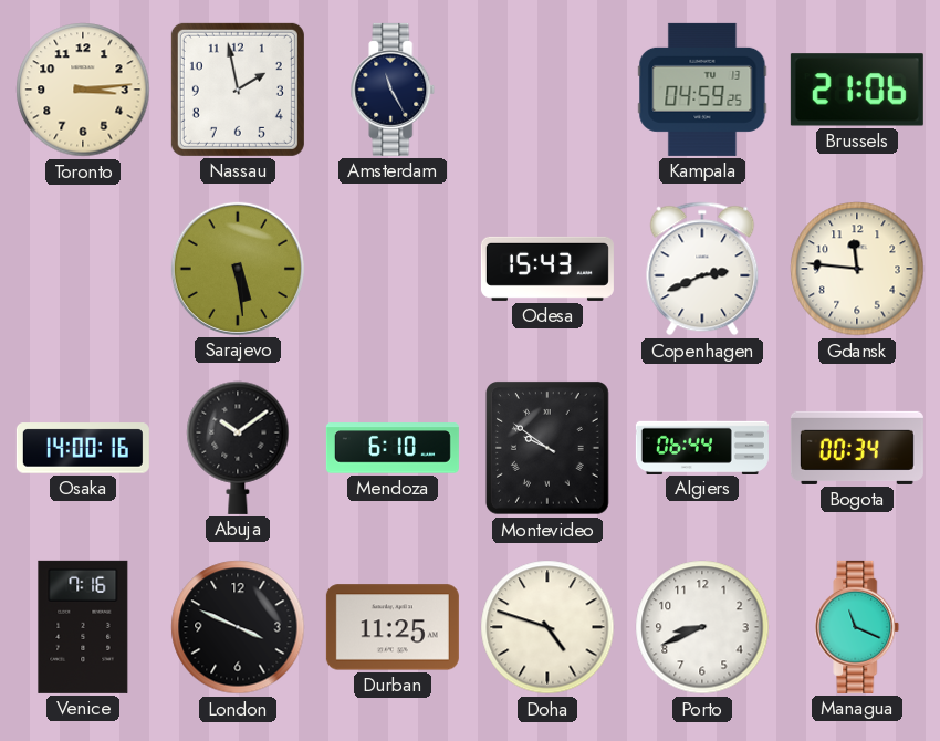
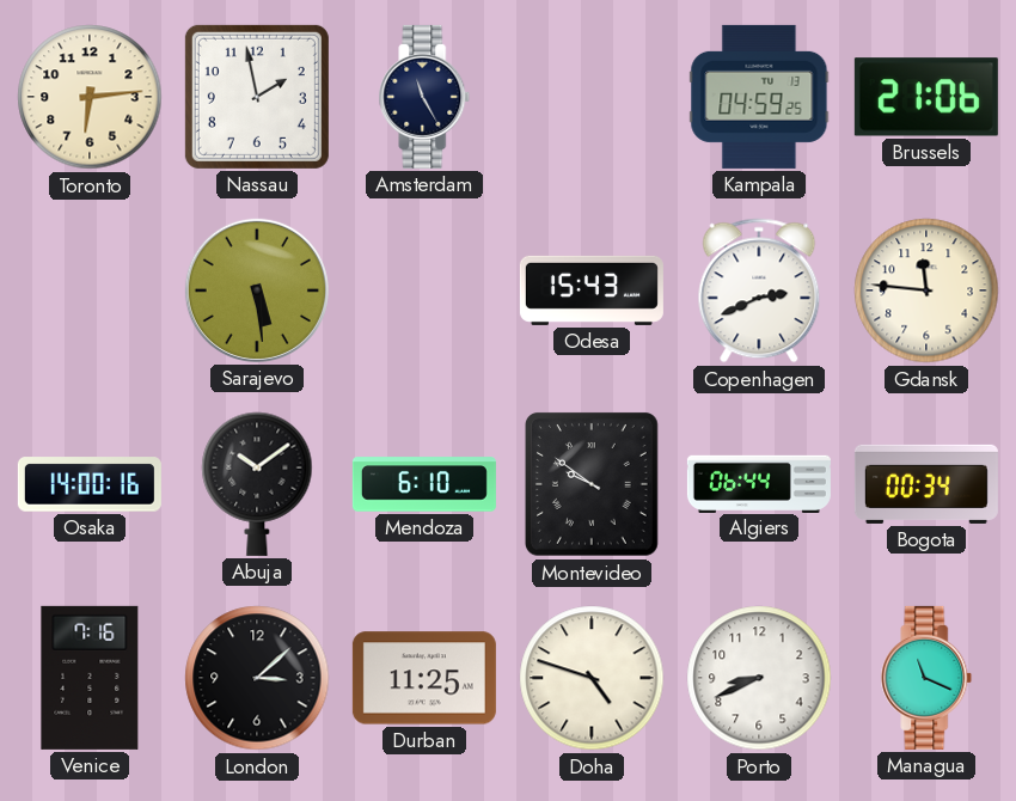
Toronto: 3:14 -> 6:14
London: 3:49 -> 3:08
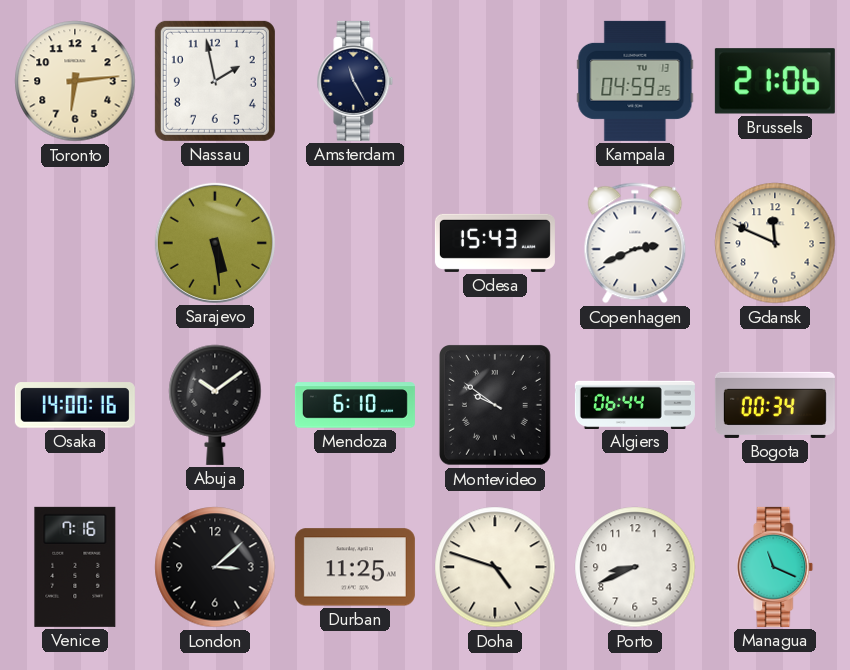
Gdansk: 11:46 -> 11:49
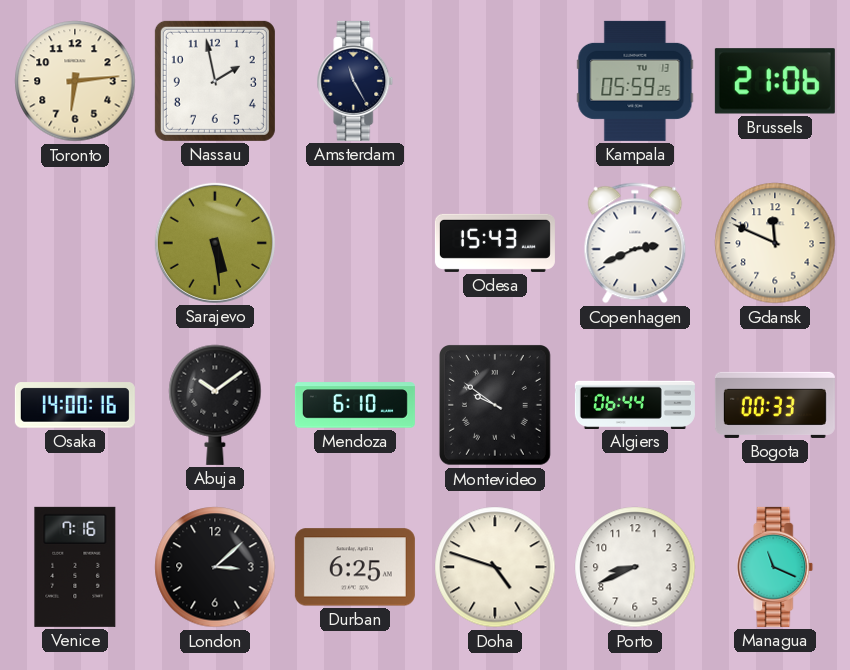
Kampala: 04:59 -> 05:59
Bogota: 00:34 -> 00:33
Durban: 11:25 -> 6:25
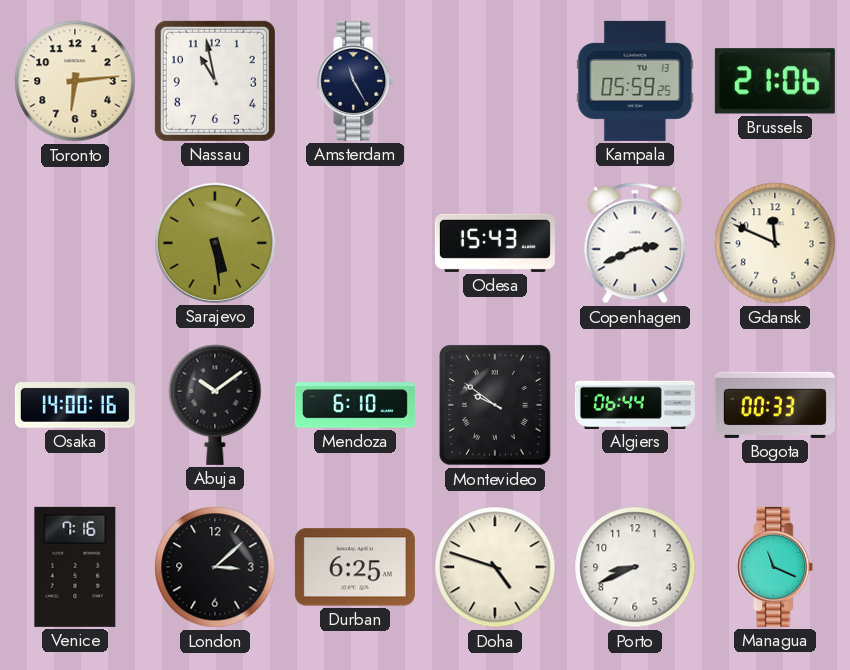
Nassau: 1:58 -> 10:58
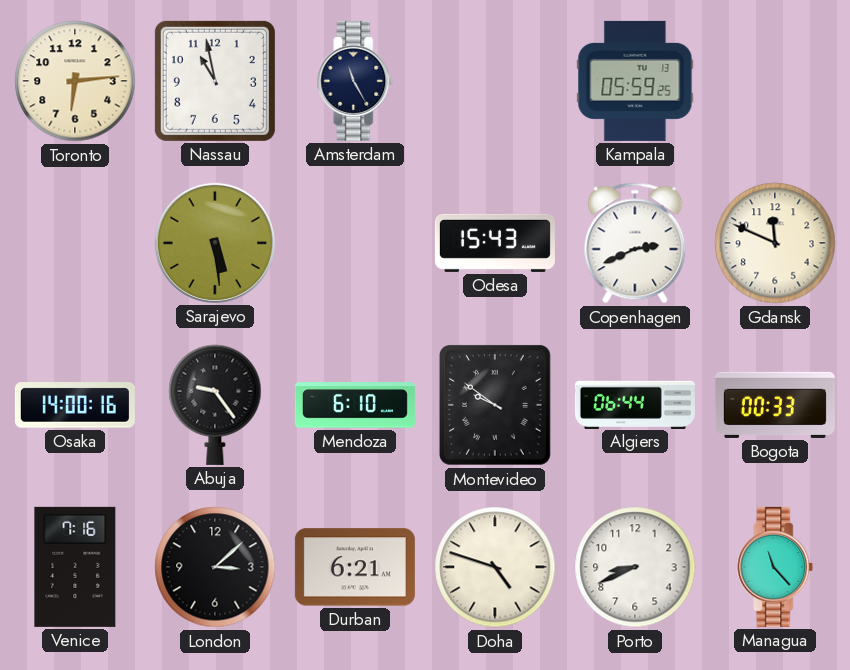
Brussels: 21:06 -> none
Abuja: 10:09 -> 9:24
Durban: 6:25 -> 6:21
Managua: 11:19 -> 11:23
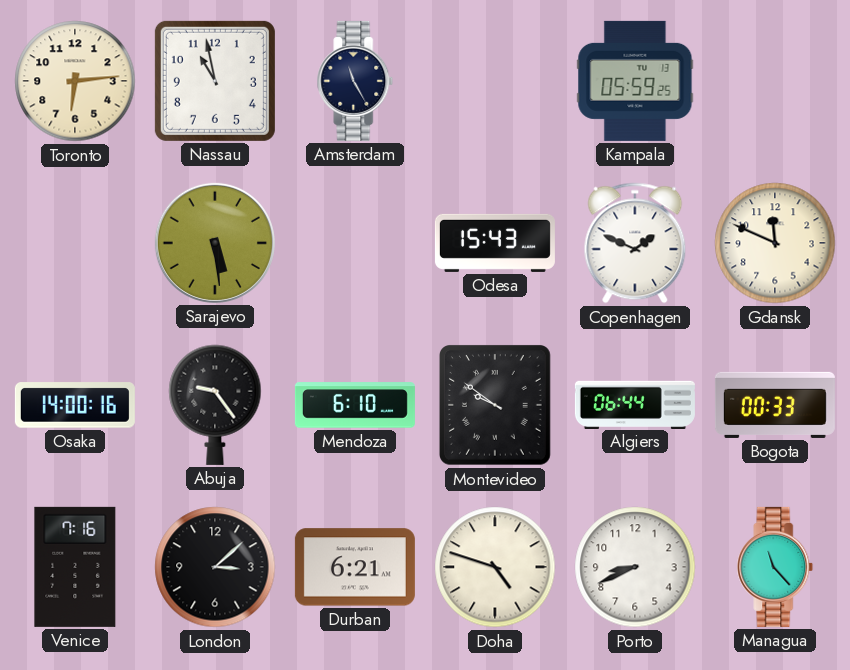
Copenhagen: 2:41 -> 1:49
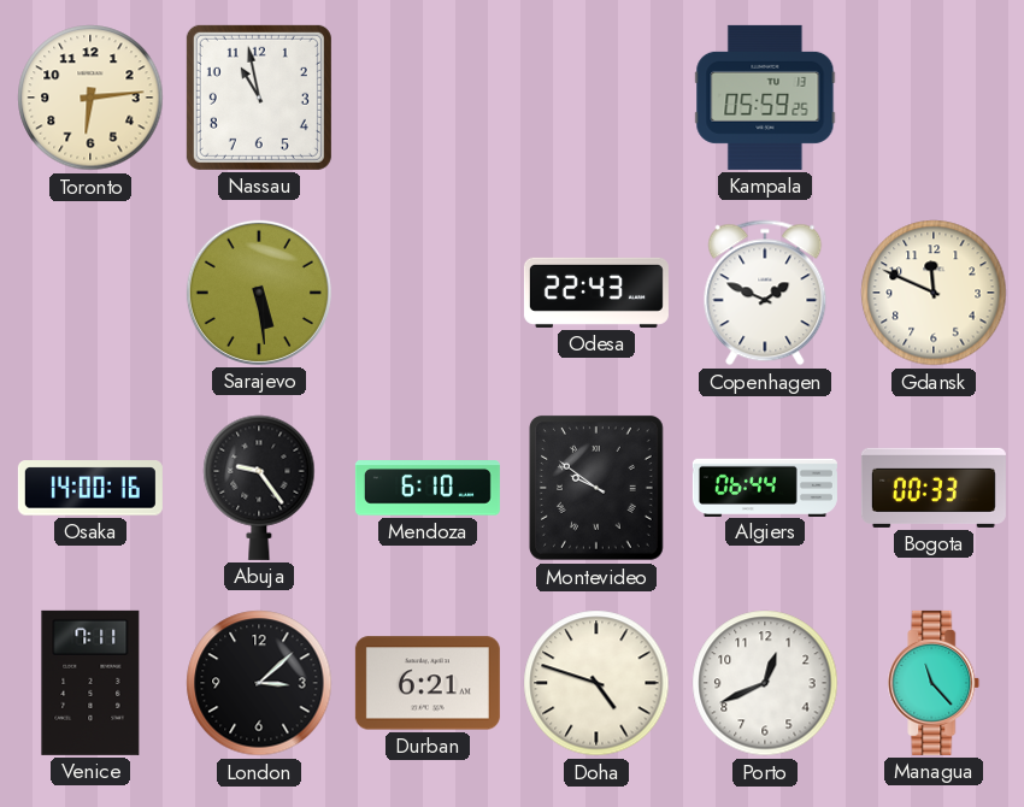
Amsterdam: 11:25 -> none
Odesa: 15:43 -> 22:43
Venice: 7:16 -> 7:11
Porto: 8:41 -> 12:41
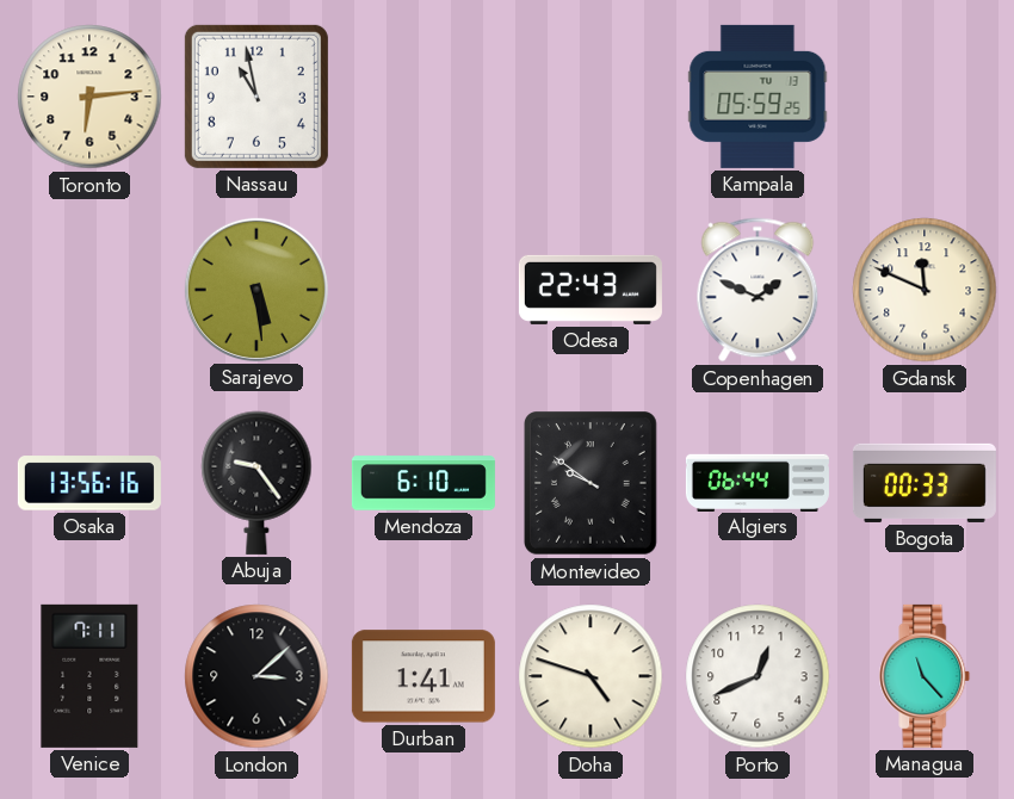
Osaka: 14:00 -> 13:56
Durban: 6:21 -> 1:41
